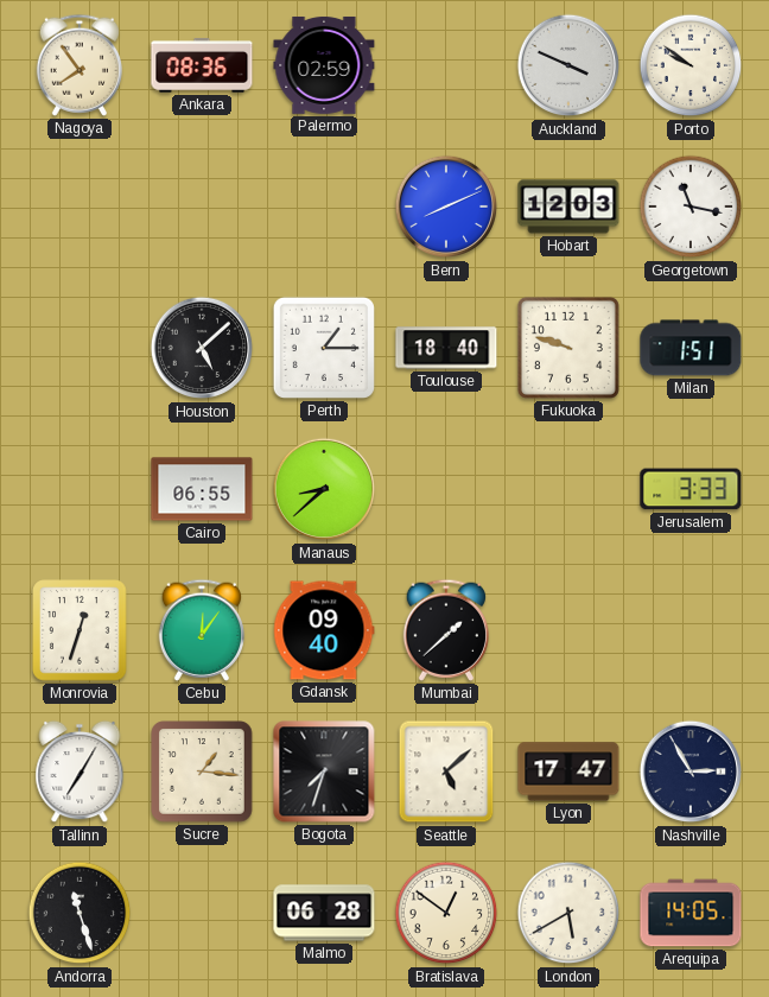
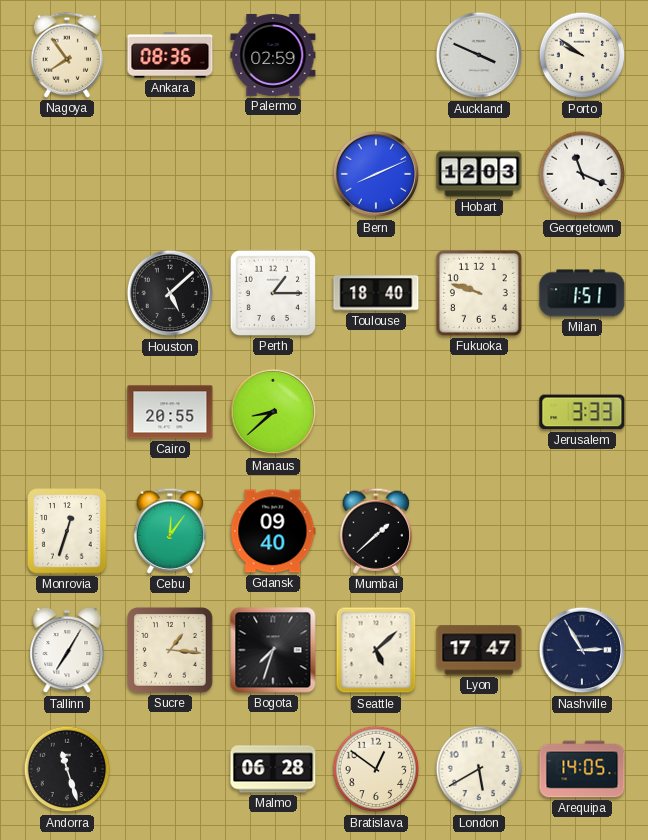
Georgetown: 11:17 -> 11:19
Cairo: 06:55 -> 20:55
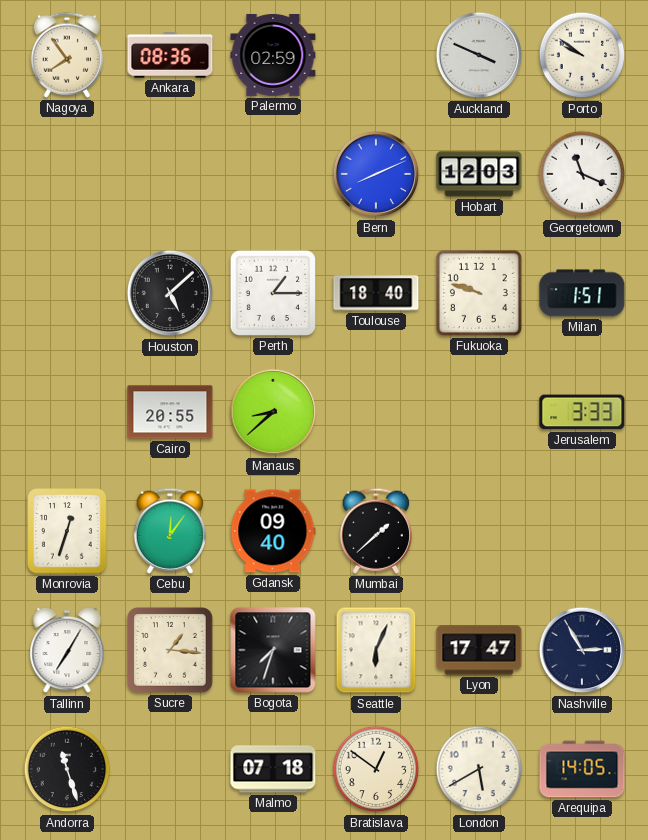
Seattle: 5:08 -> 6:04
Malmo: 06:28 -> 07:18
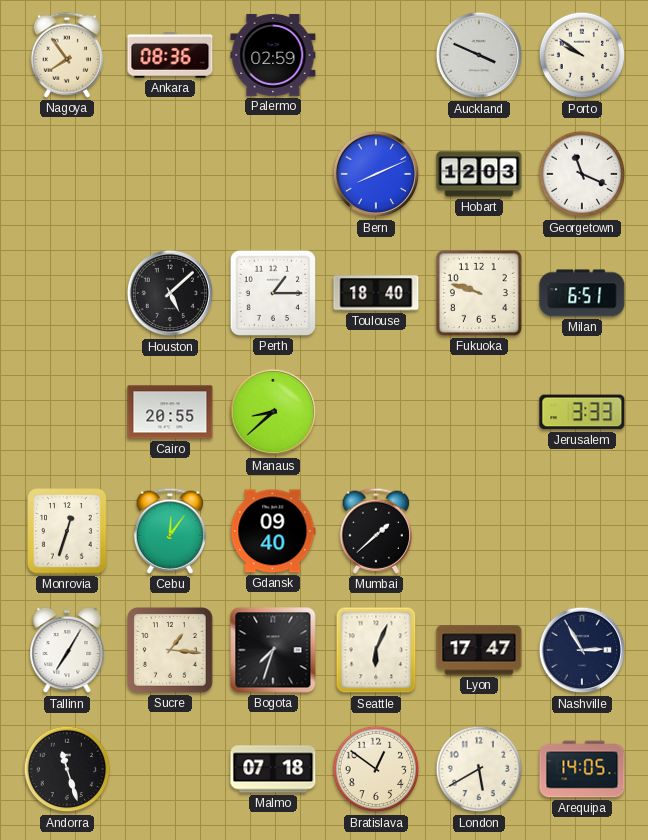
Milan: 1:51 -> 6:51
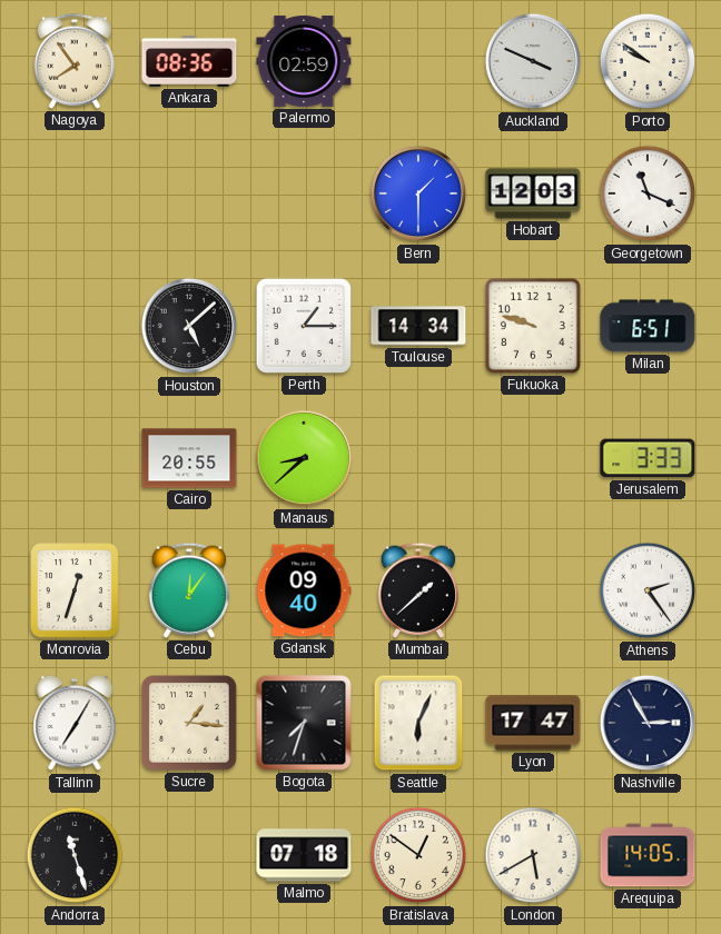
Bern: 8:11 -> 1:30
Toulouse: 18:40 -> 14:34
Athens: none -> 2:24
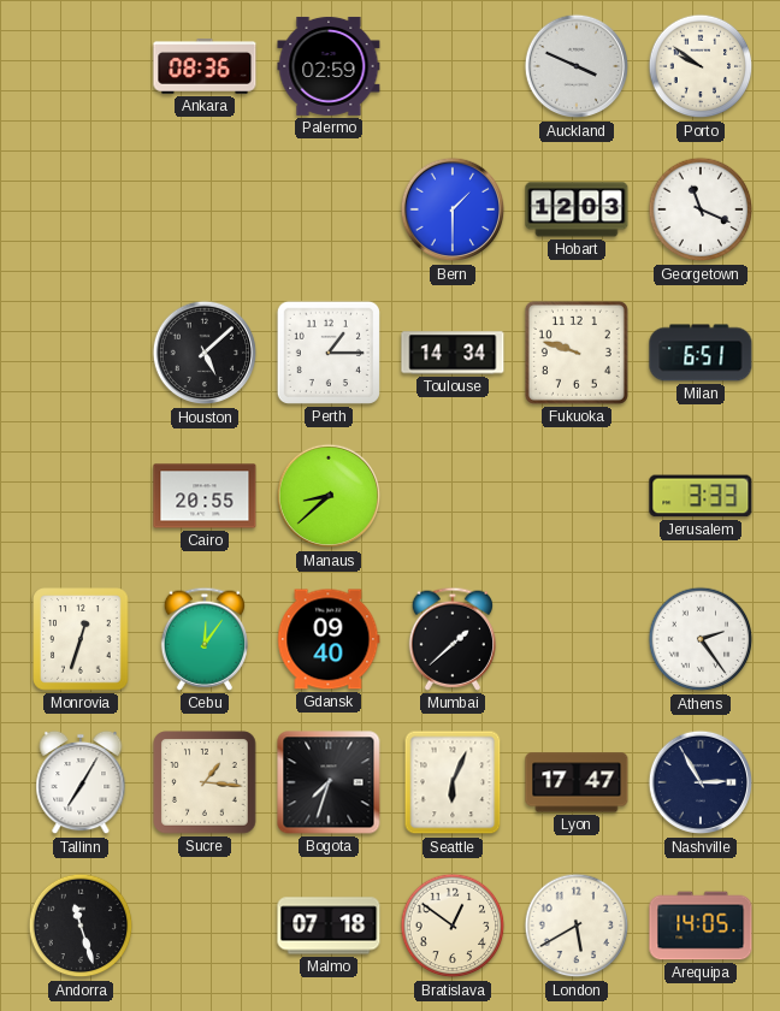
Nagoya: 7:54 -> none
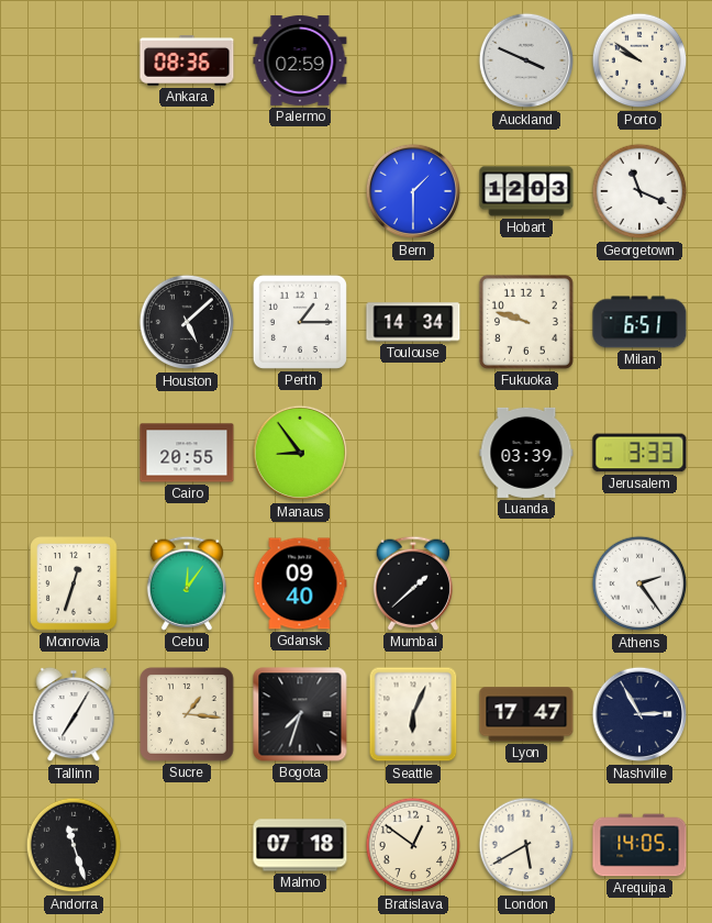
Manaus: 8:38 -> 8:54
Luanda: none -> 03:39
